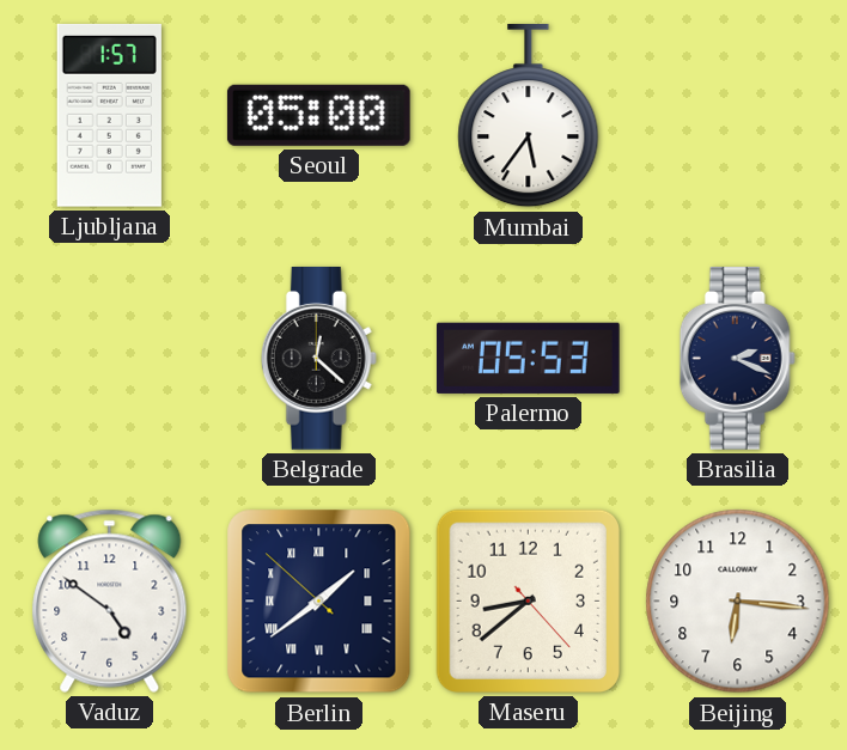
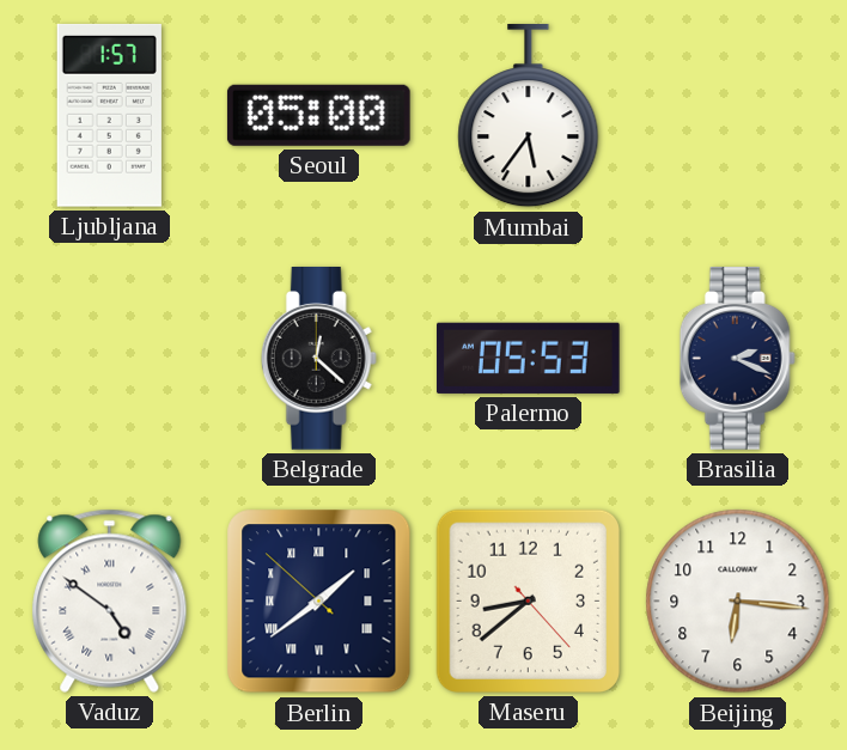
Vaduz numerals: Arabic -> Roman
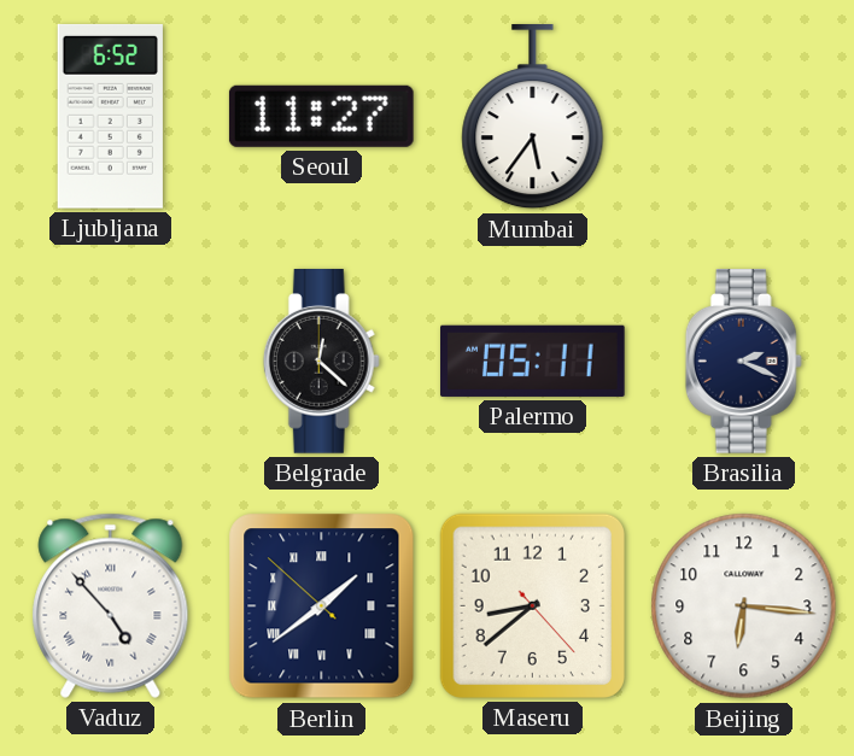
Ljubljana: 1:57 -> 6:52
Seoul: 05:00 -> 11:27
Palermo: 05:53 -> 05:11
Vaduz: 4:51 -> 4:53
